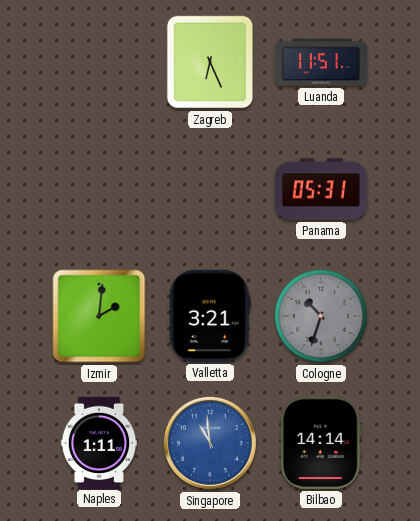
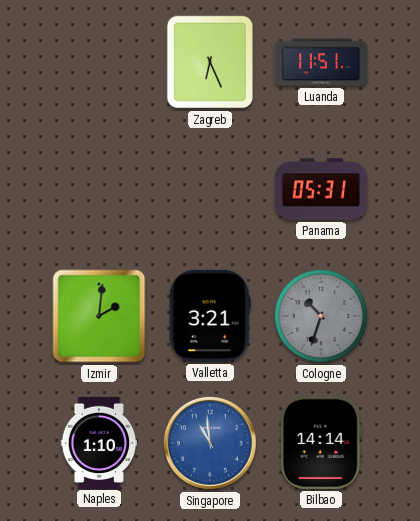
Naples: 1:11 -> 1:10
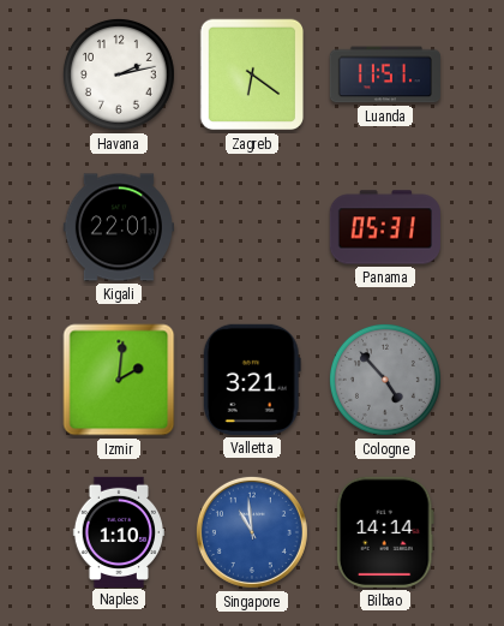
Havana: none -> 2:13
Zagreb: 6:26 -> 6:21
Kigali: none -> 22:01
Cologne: 10:33 -> 4:53
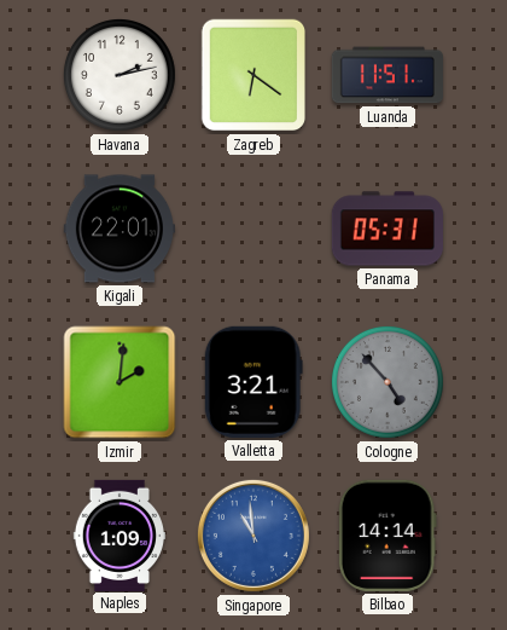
Naples: 1:10 -> 1:09
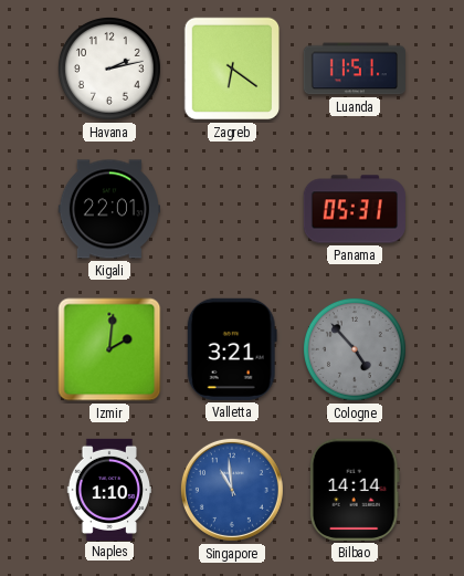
Naples: 1:09 -> 1:10
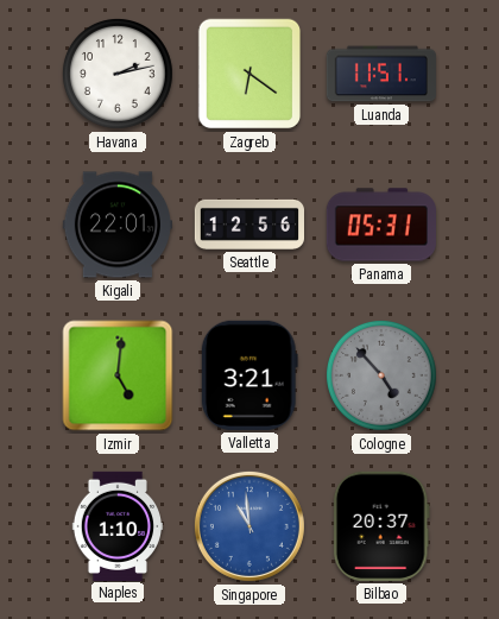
Seattle: none -> 12:56
Izmir: 2:01 -> 5:01
Bilbao: 14:14 -> 20:37
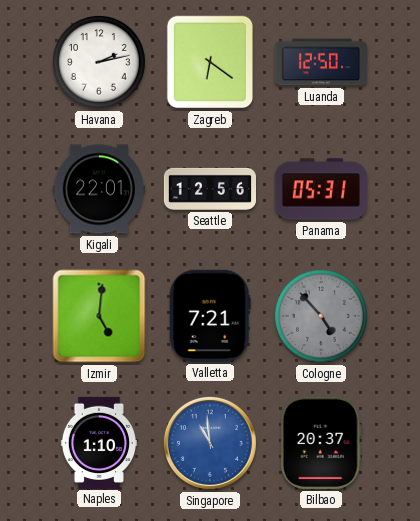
Luanda: 11:51 -> 12:50
Valletta: 3:21 -> 7:21
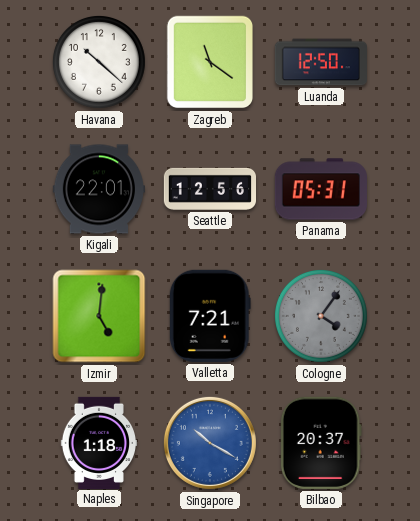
Havana: 2:13 -> 10:22
Zagreb: 6:21 -> 11:21
Cologne: 4:53 -> 4:06
Naples: 1:10 -> 1:18
Singapore: 10:59 -> 10:20
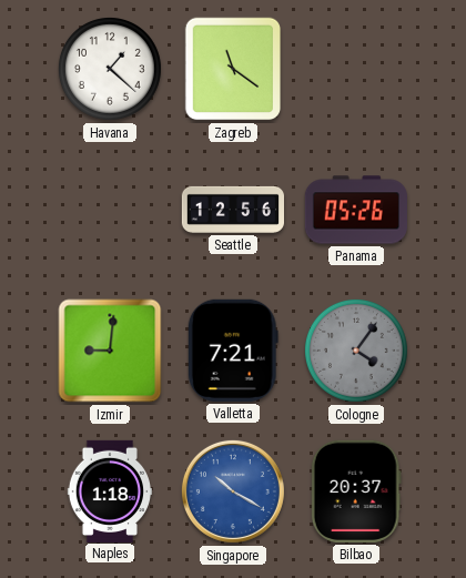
Havana: 10:22 -> 1:22
Luanda: 12:50 -> none
Kigali: 22:01 -> none
Panama: 05:31 -> 05:26
Izmir: 5:01 -> 9:01
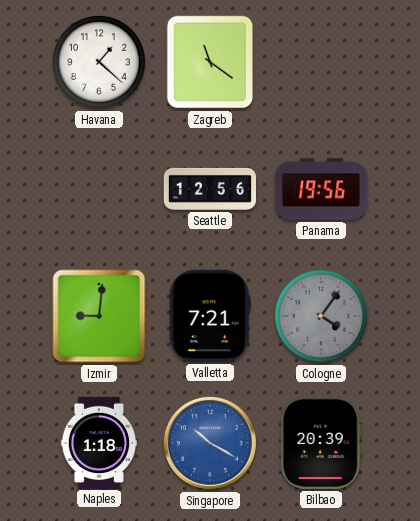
Panama: 05:26 -> 19:56
Bilbao: 20:37 -> 20:39
